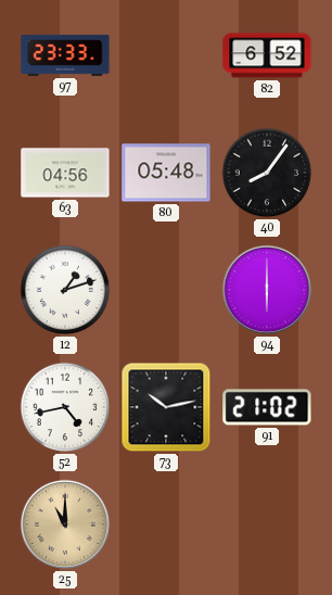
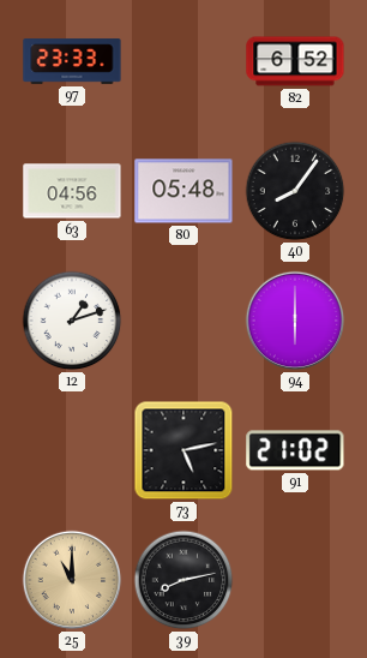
52: 4:43 -> none
73: 10:13 -> 5:13
39: none -> 8:13
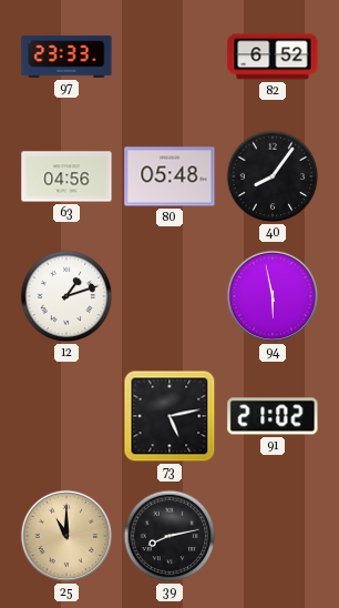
94: 6:00 -> 5:58
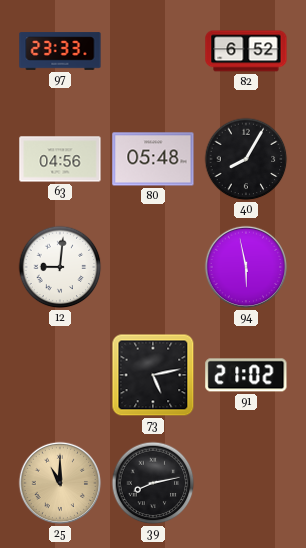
40: 8:06 -> 8:05
12: 1:12 -> 9:01
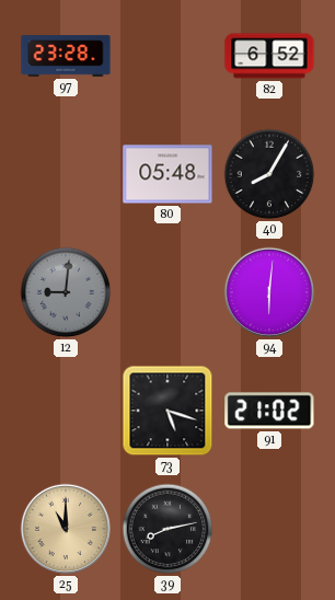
97: 23:33 -> 23:28
63: 04:56 -> none
12 dial: white -> grey
94: 5:58 -> 6:01
73: 5:13 -> 5:18
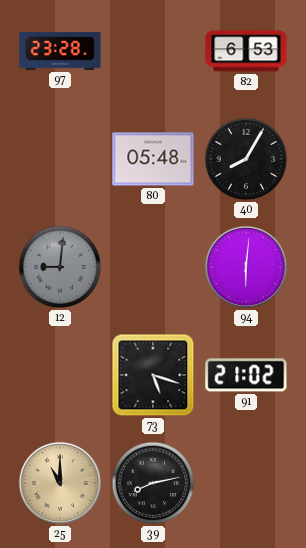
82: 6:52 -> 6:53
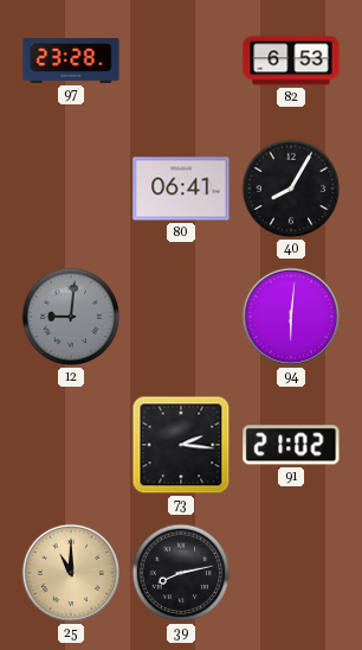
80: 05:48 -> 06:41
73: 5:18 -> 2:16
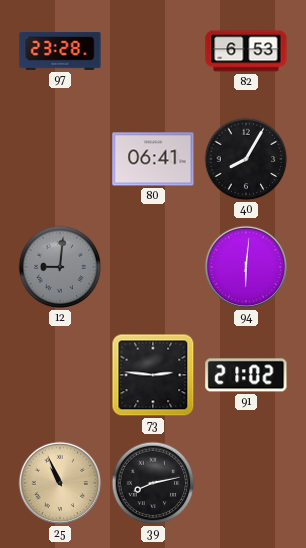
73: 2:16 -> 2:46
25: 11:00 -> 10:56
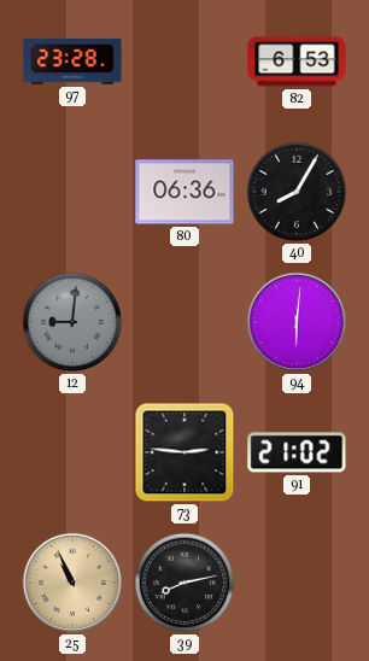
80: 06:41 -> 06:36
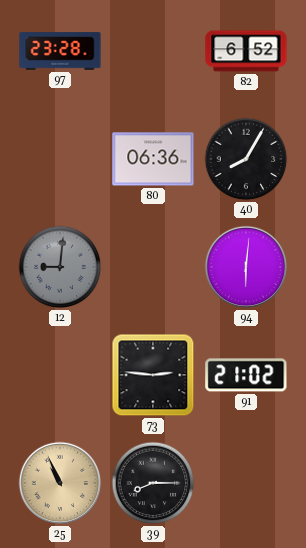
82: 6:53 -> 6:52
39: 8:13 -> 8:15
